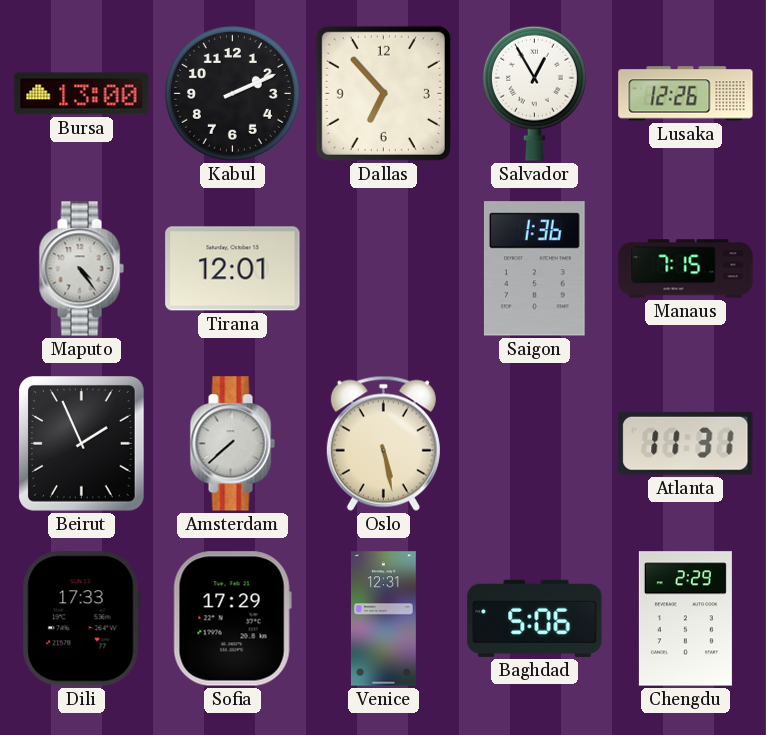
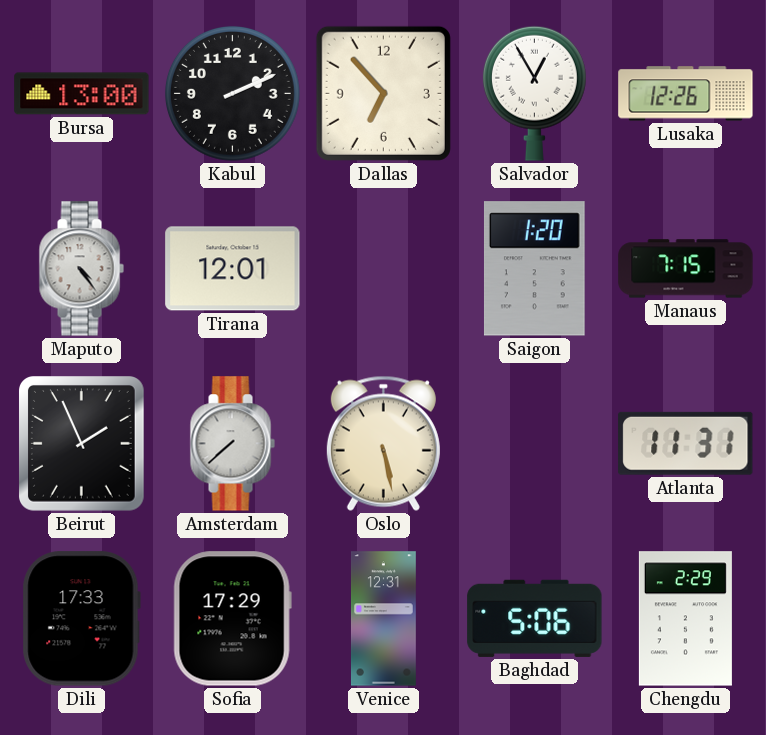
Saigon: 1:36 -> 1:20
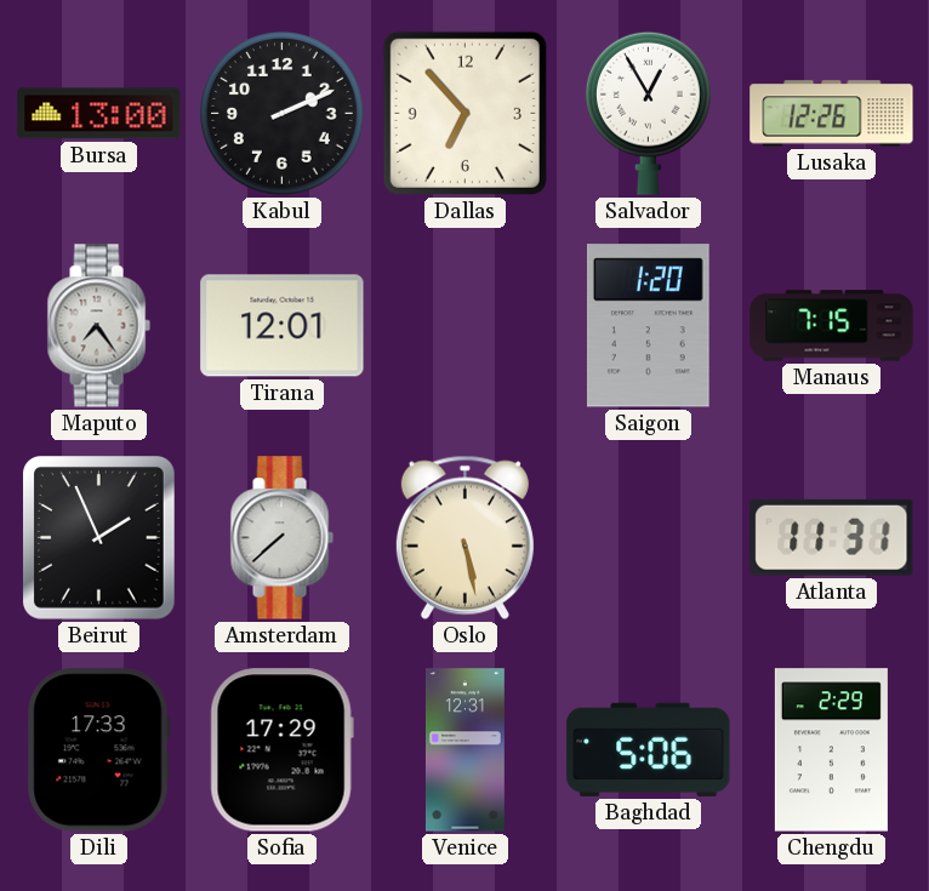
Maputo: 4:24 -> 7:24
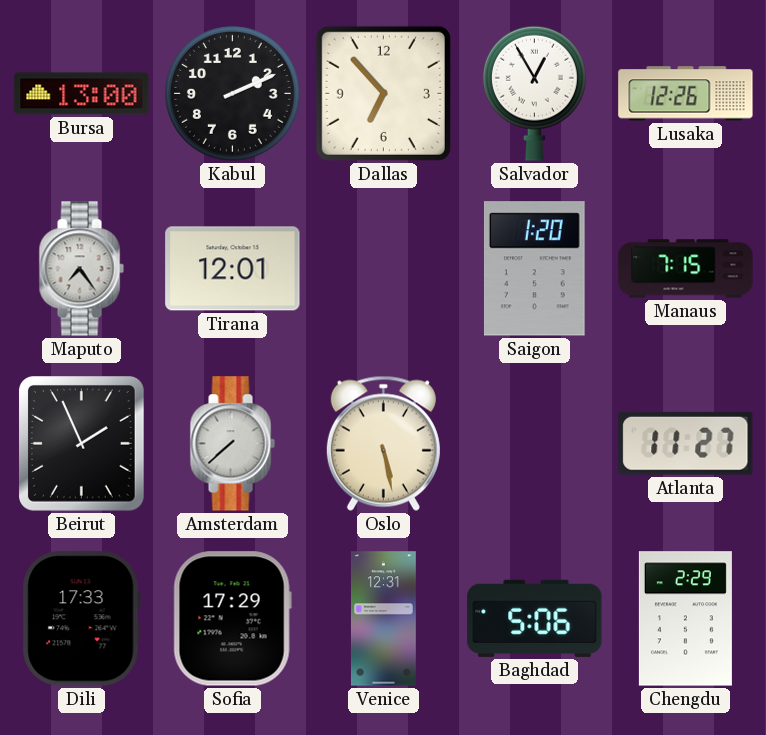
Atlanta: 11:31 -> 11:27
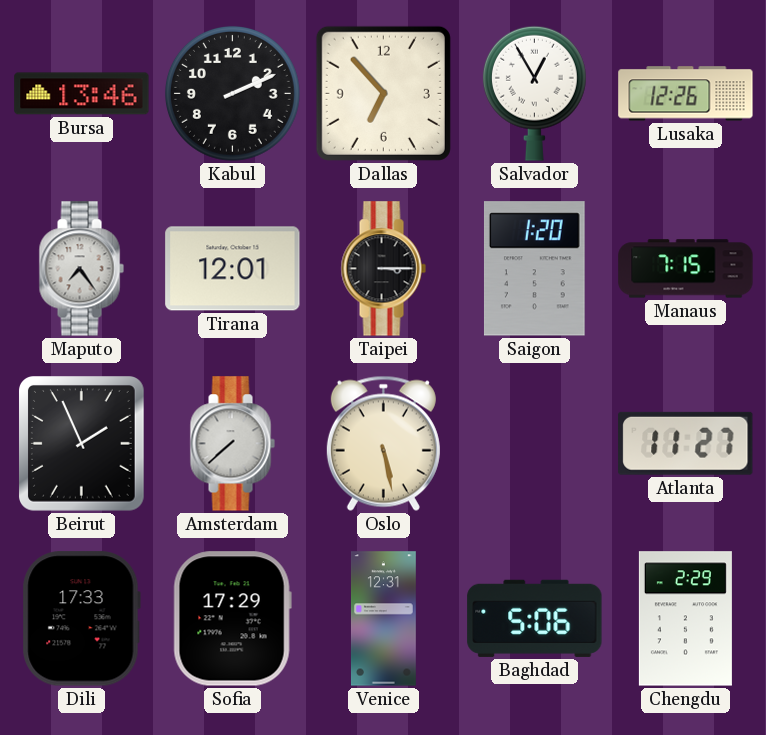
Bursa: 13:00 -> 13:46
Taipei: none -> 3:15
